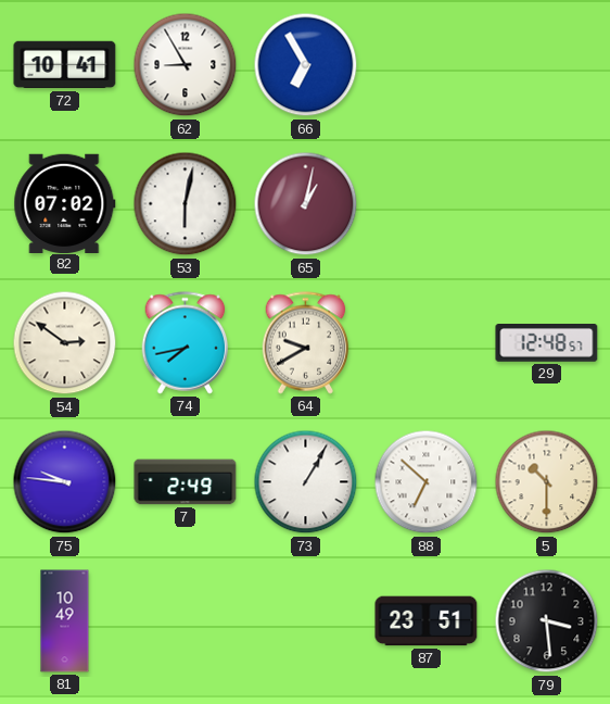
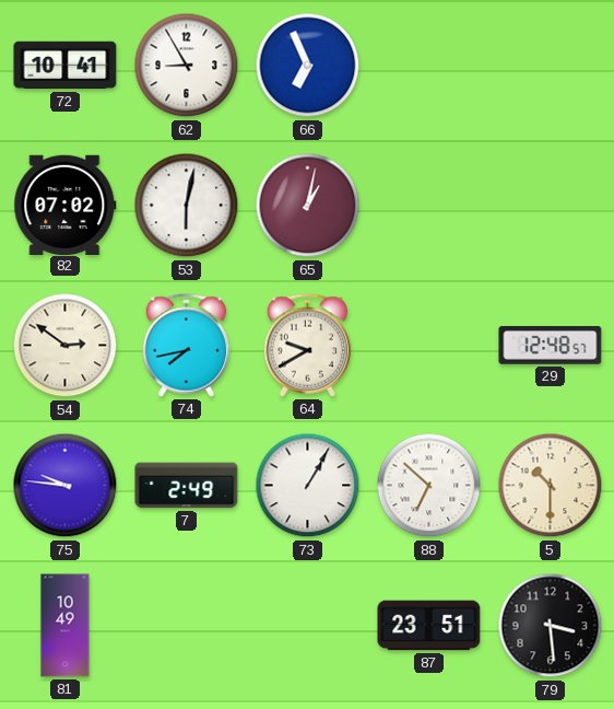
66: 6:55 -> 6:56
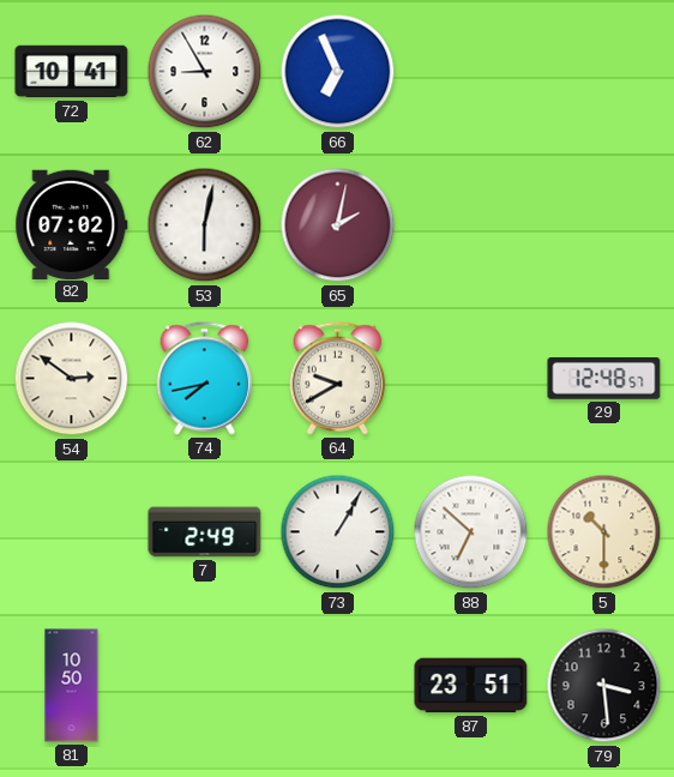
65: 1:02 -> 2:02
75: 9:46 -> none
81: 10:49 -> 10:50
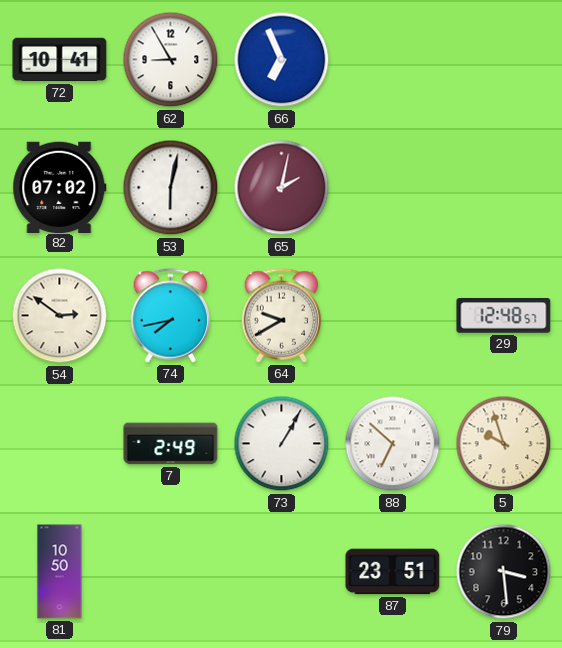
5: 10:30 -> 9:57
